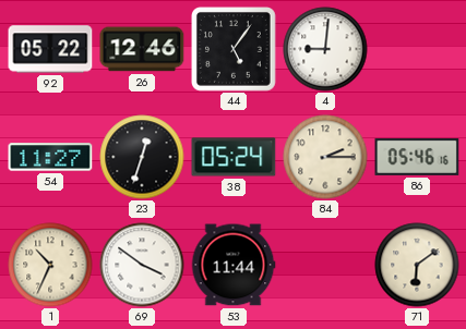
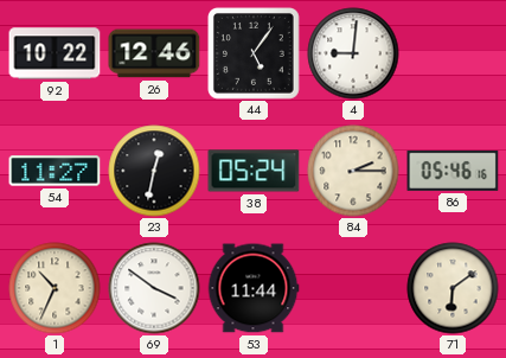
92: 05:22 -> 10:22
23: 12:33 -> 12:32
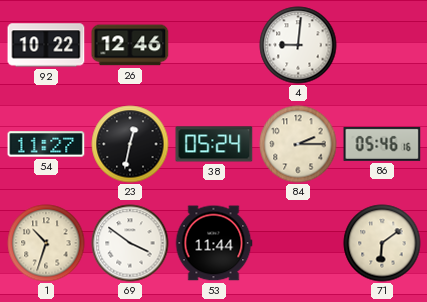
44: 5:06 -> none
1: 10:34 -> 10:33
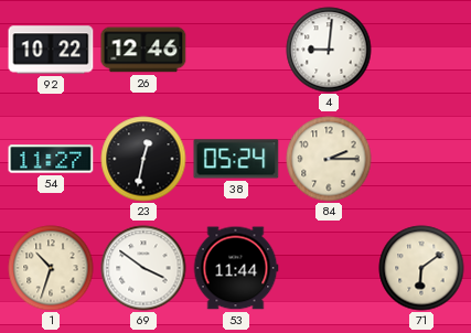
86: 05:46 -> none
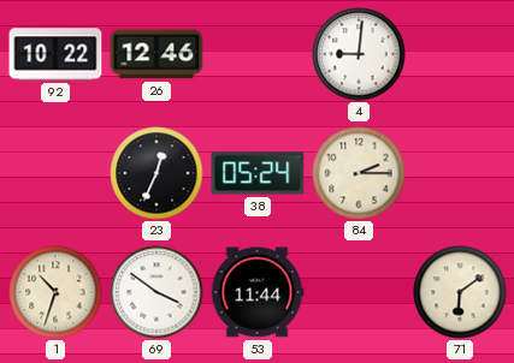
54: 11:27 -> none
23: 12:32 -> 12:34
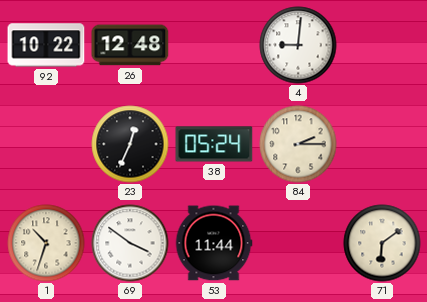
26: 12:46 -> 12:48
